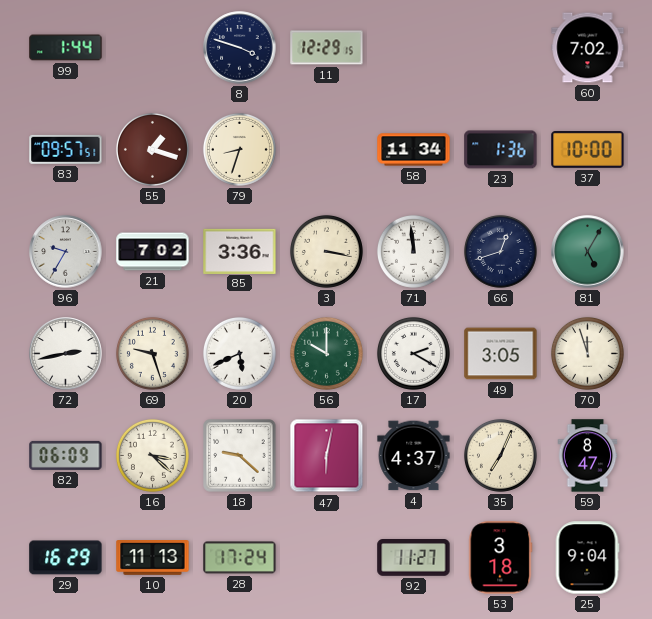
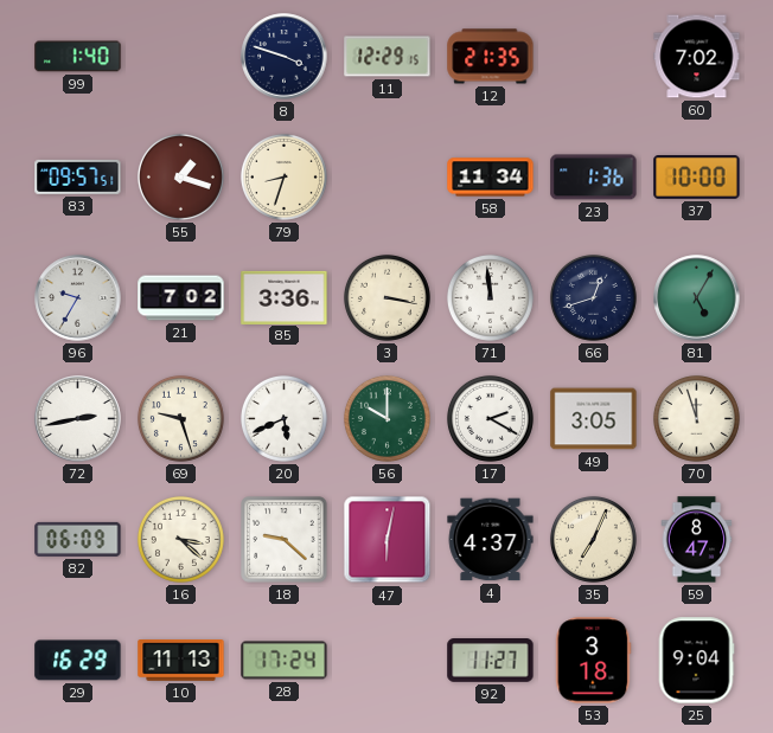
99: 1:44 -> 1:40
12: none -> 21:35
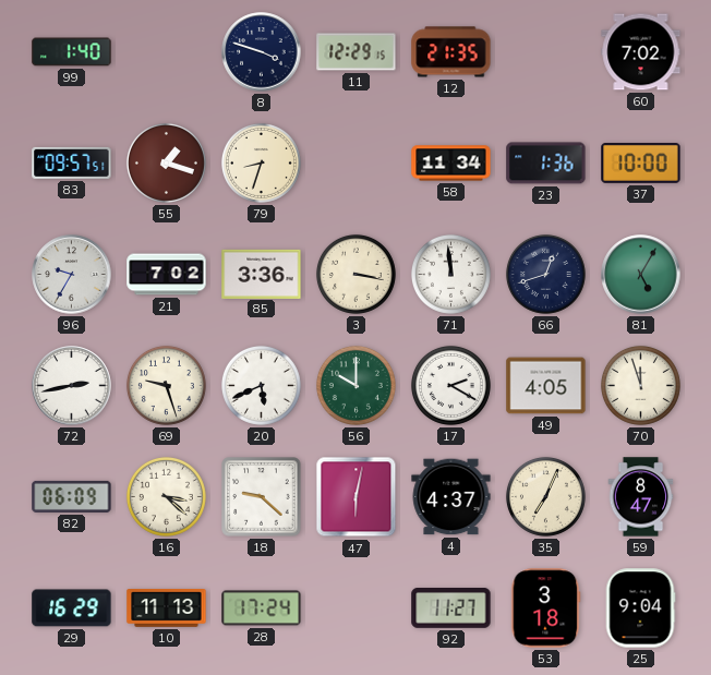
49: 3:05 -> 4:05
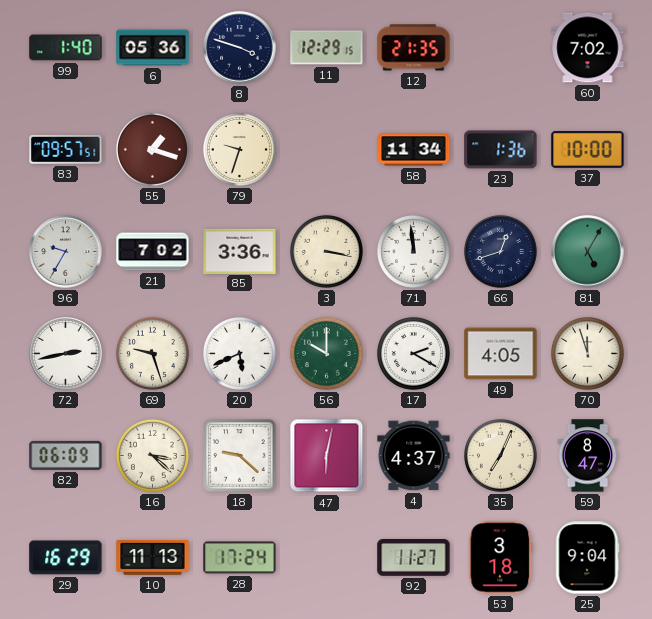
6: none -> 05:36
79: 8:33 -> 9:33
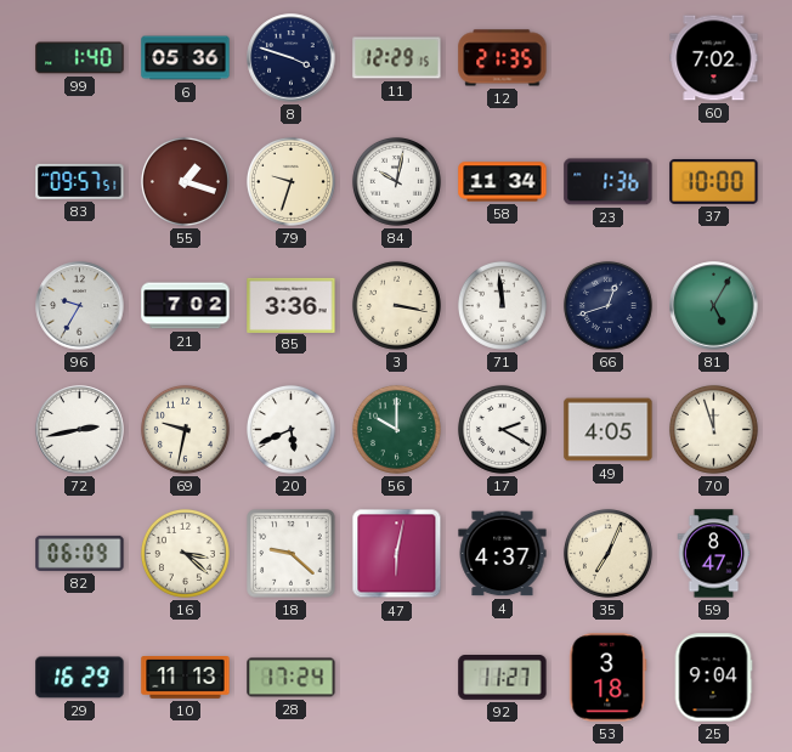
84: none -> 10:02
69: 9:27 -> 9:32
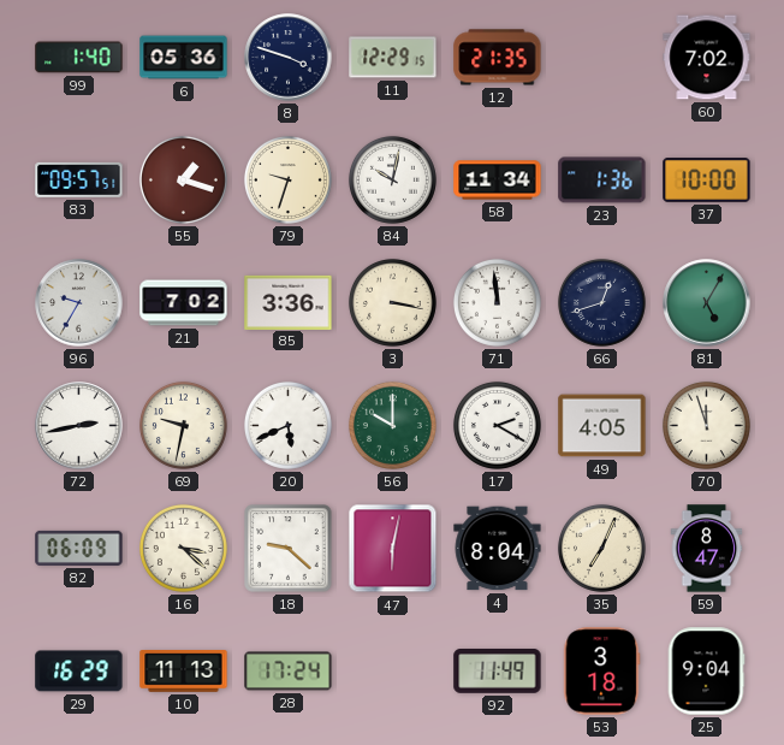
4: 4:37 -> 8:04
92: 11:27 -> 11:49
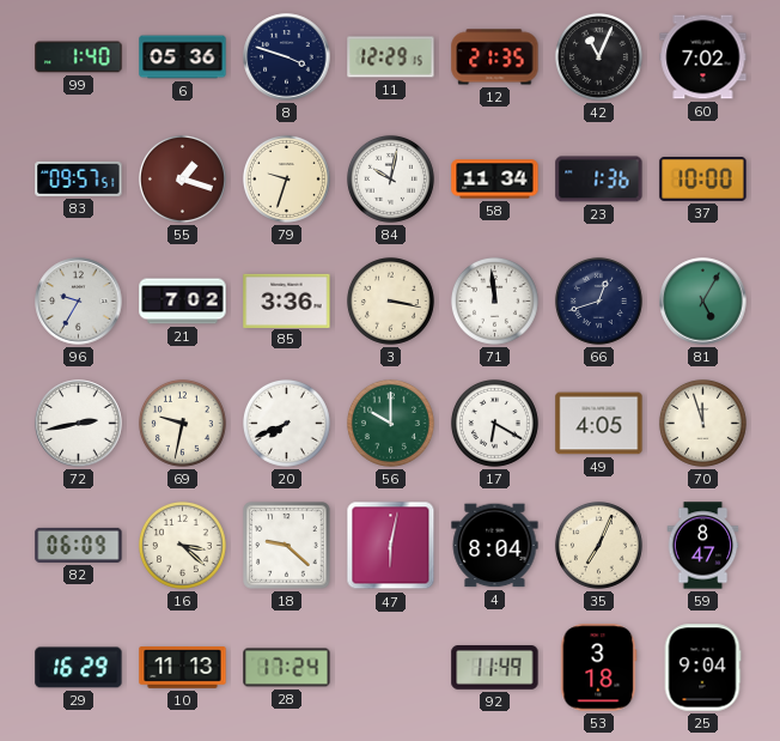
42: none -> 11:04
20: 5:41 -> 7:41
17: 2:20 -> 6:20
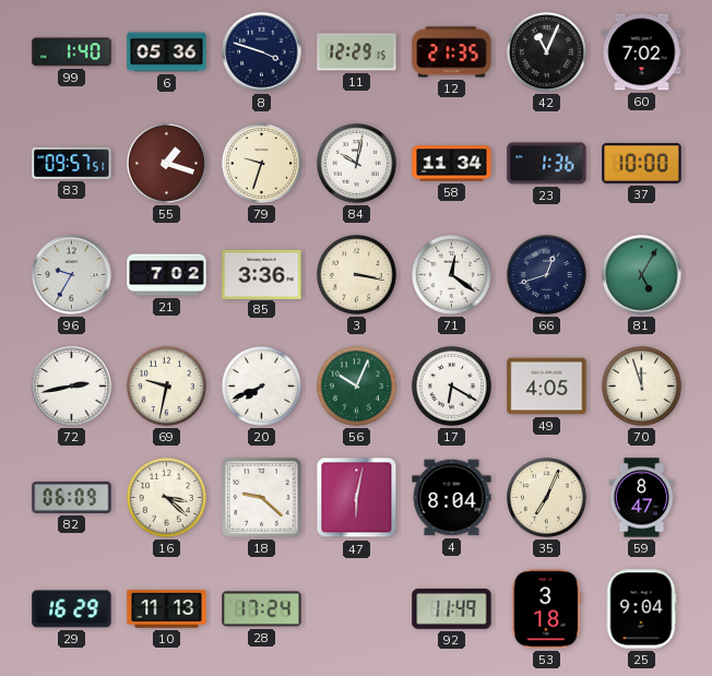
71: 11:59 -> 12:21
56: 10:00 -> 10:04
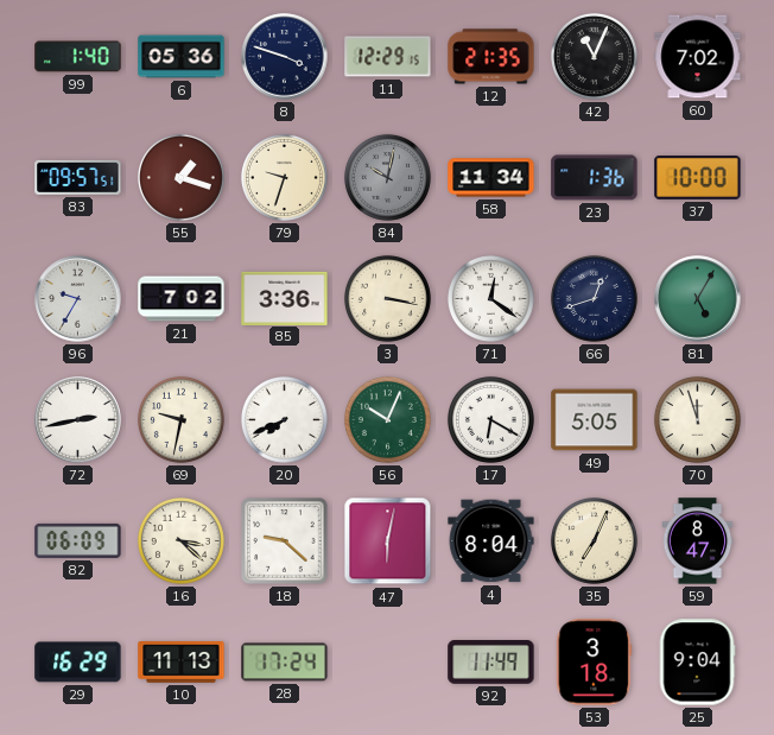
84 dial: white -> grey
49: 4:05 -> 5:05
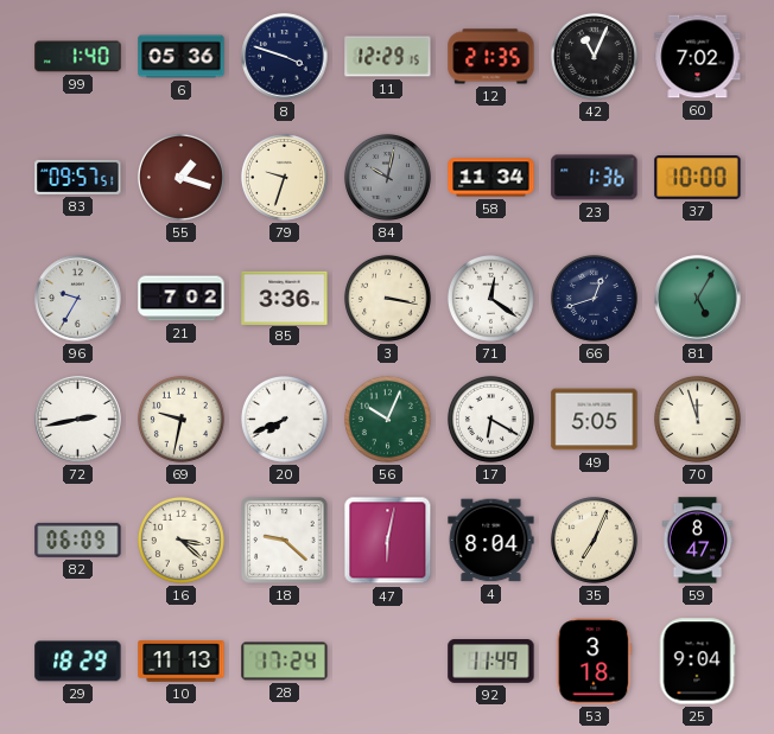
29: 16:29 -> 18:29
